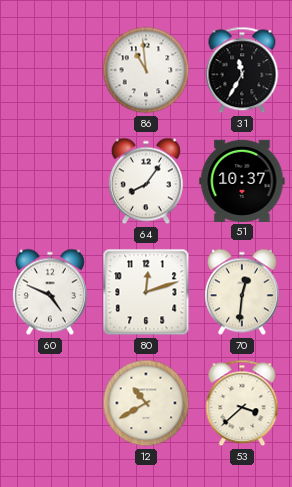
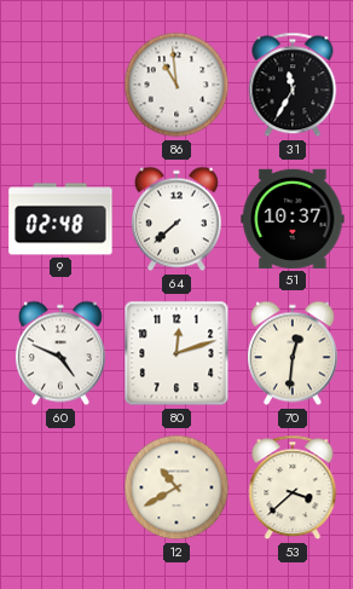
9: none -> 02:48
64: 8:06 -> 7:38
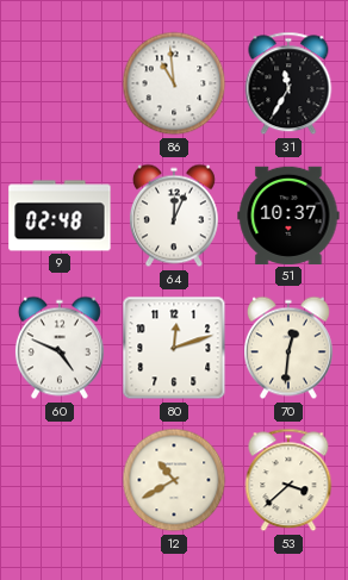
64: 7:38 -> 12:04
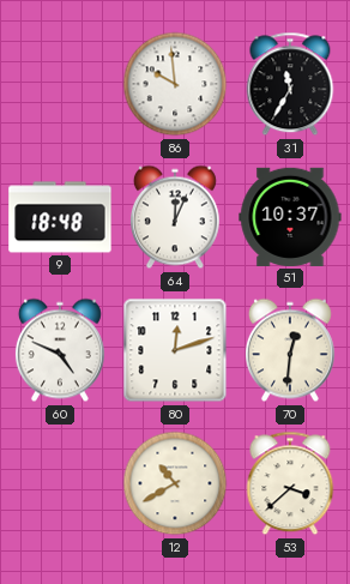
86: 10:59 -> 9:59
9: 02:48 -> 18:48
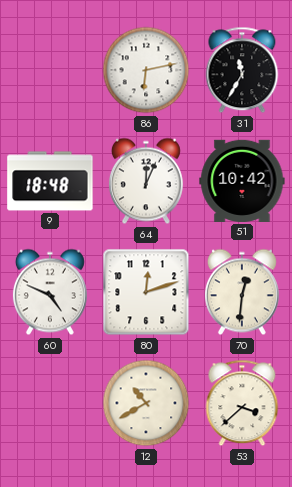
86: 9:59 -> 6:13
51: 10:37 -> 10:42
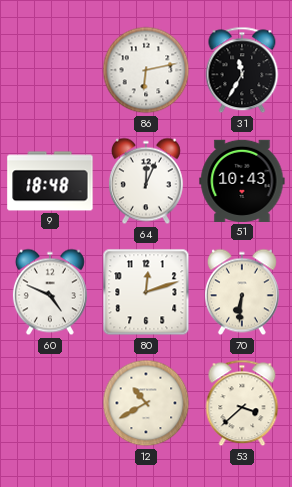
51: 10:42 -> 10:43
70: 12:31 -> 6:31
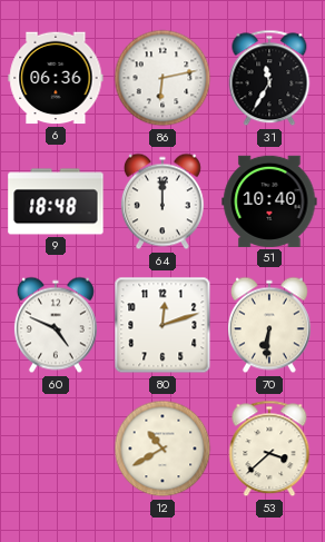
6: none -> 06:36
64: 12:04 -> 12:00
51: 10:43 -> 10:40
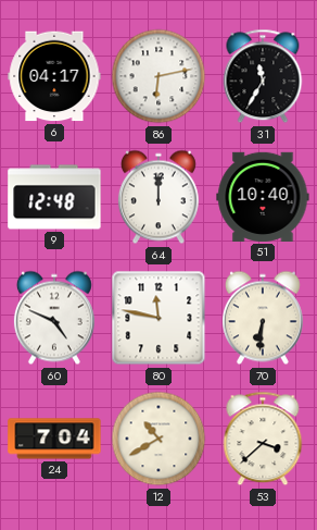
6: 06:36 -> 04:17
9: 18:48 -> 12:48
80: 12:12 -> 11:47
24: none -> 7:04
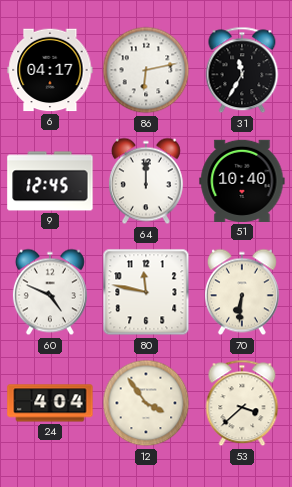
9: 12:48 -> 12:45
24: 7:04 -> 4:04
12: 10:40 -> 3:54
